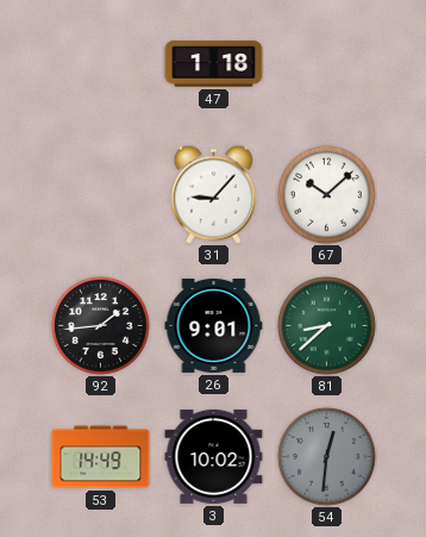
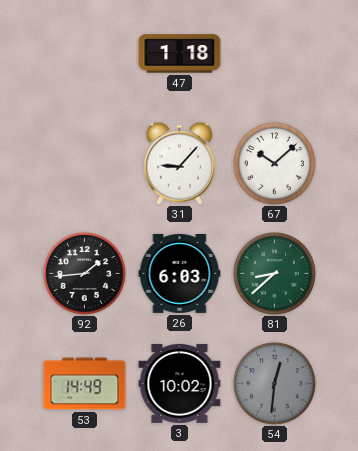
26: 9:01 -> 6:03
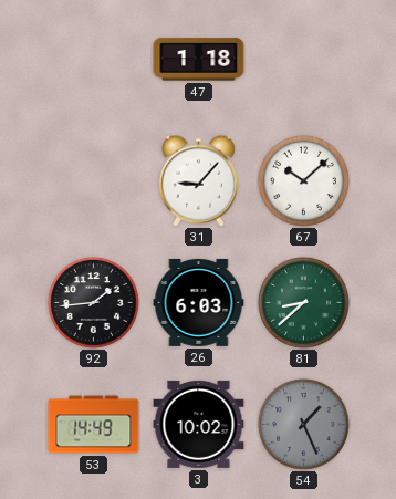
54: 12:31 -> 1:26
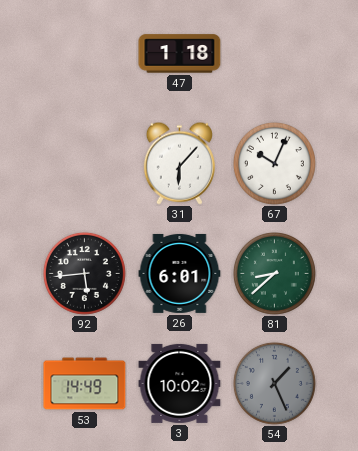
31: 9:07 -> 6:07
67: 10:08 -> 10:04
92: 1:44 -> 5:44
26: 6:03 -> 6:01
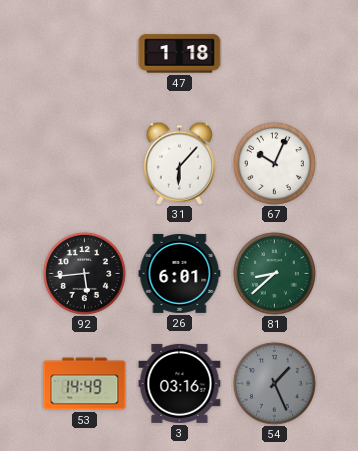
3: 10:02 -> 03:16
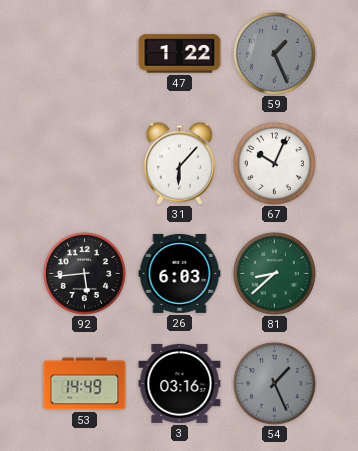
47: 1:18 -> 1:22
59: none -> 1:26
26: 6:01 -> 6:03
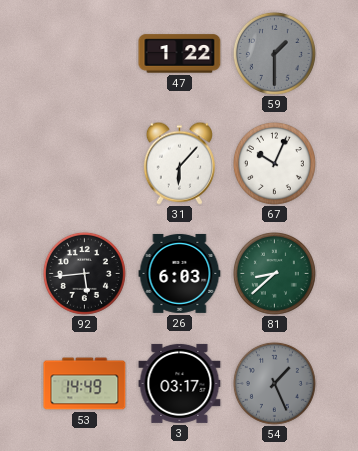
59: 1:26 -> 1:30
3: 03:16 -> 03:17
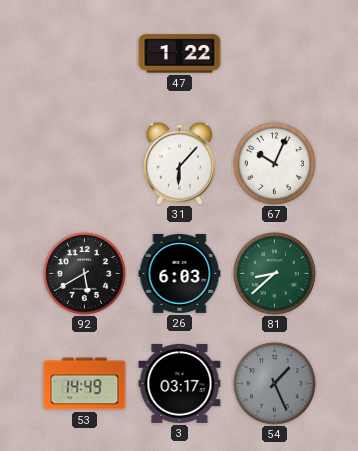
59: 1:30 -> none
92: 5:44 -> 5:40
